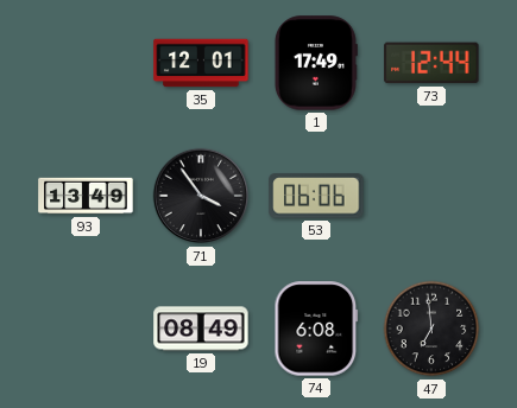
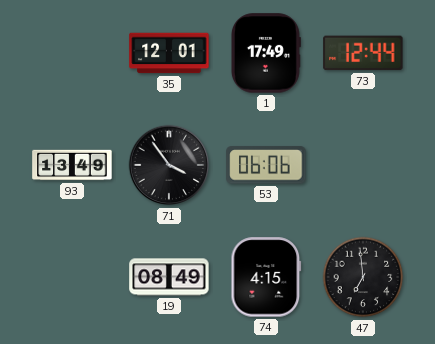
74: 6:08 -> 4:15
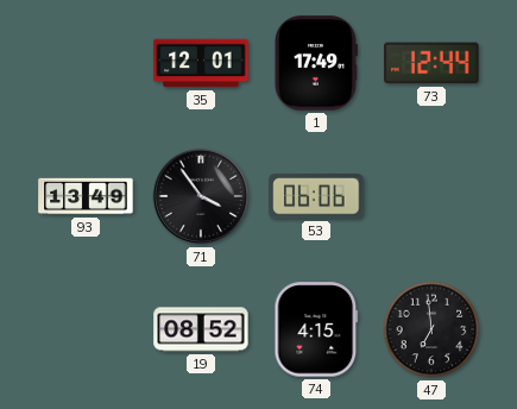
19: 08:49 -> 08:52
